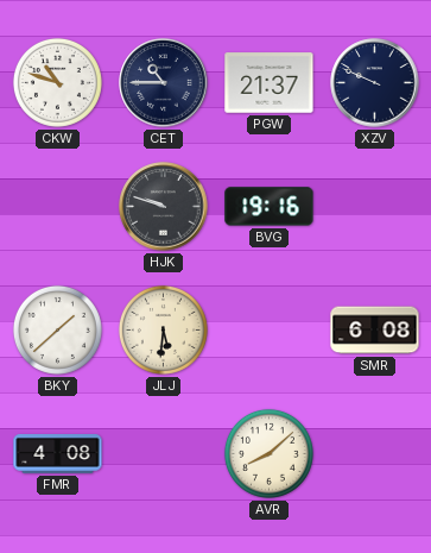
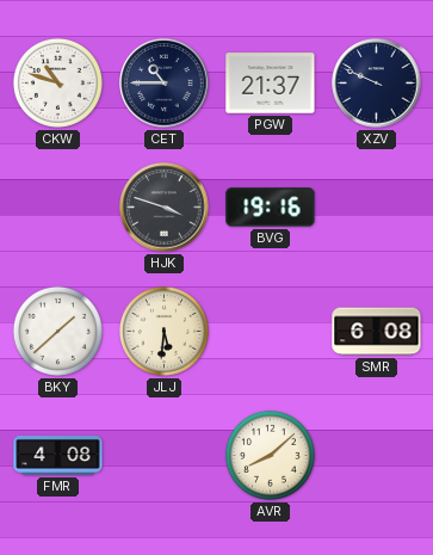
HJK: 9:48 -> 3:48
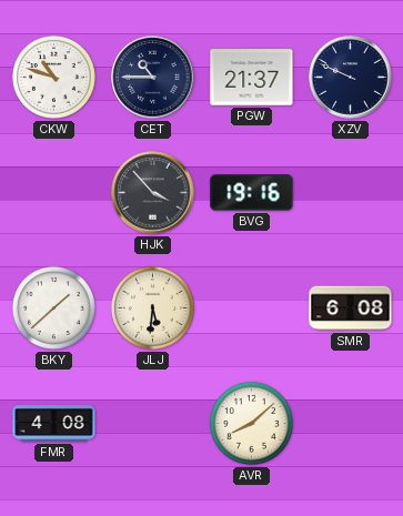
HJK: 3:48 -> 3:53
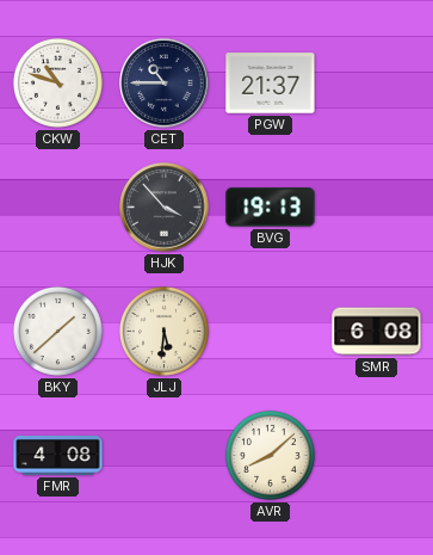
XZV: 9:49 -> none
BVG: 19:16 -> 19:13
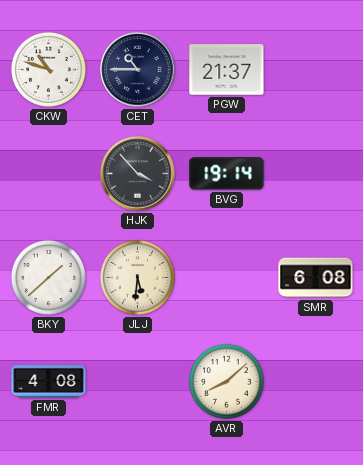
BVG: 19:13 -> 19:14
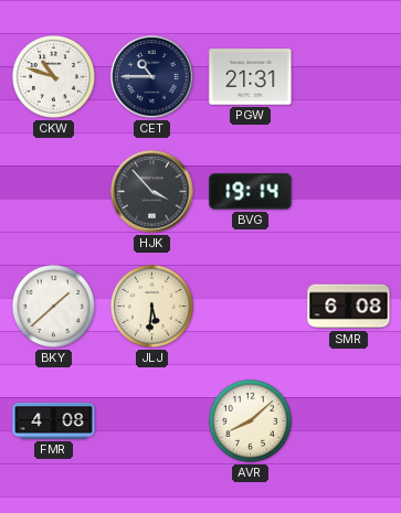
PGW: 21:37 -> 21:31
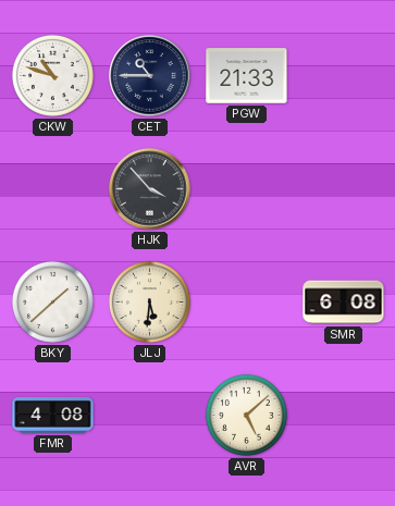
PGW: 21:31 -> 21:33
BVG: 19:14 -> none
AVR: 8:08 -> 5:08
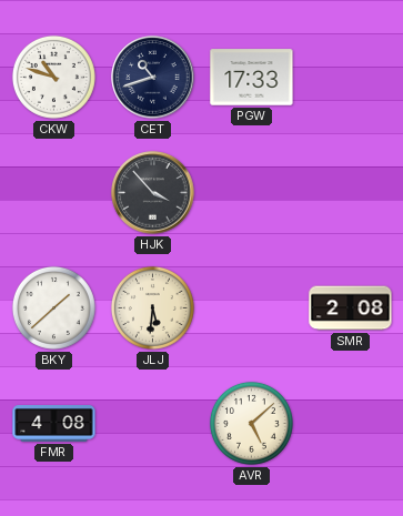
CET: 10:45 -> 10:42
PGW: 21:33 -> 17:33
SMR: 6:08 -> 2:08
